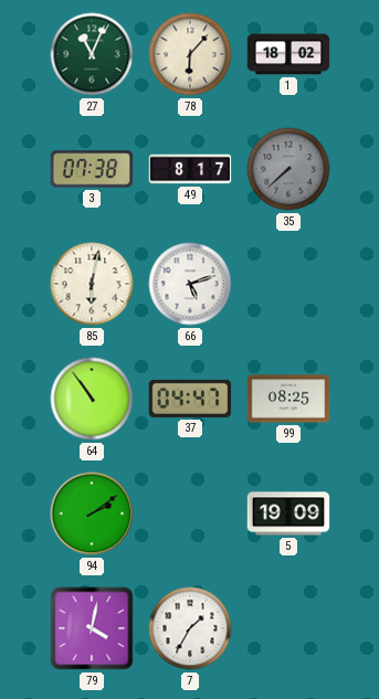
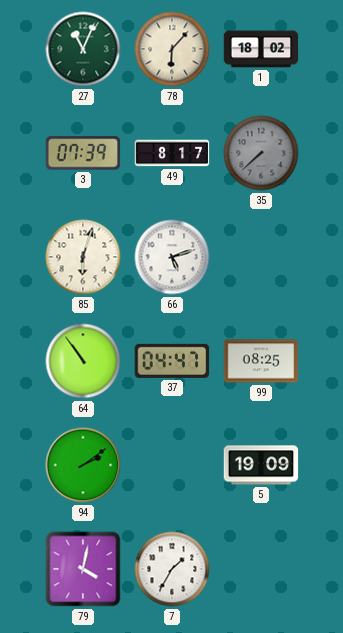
3: 07:38 -> 07:39
85: 6:02 -> 6:03
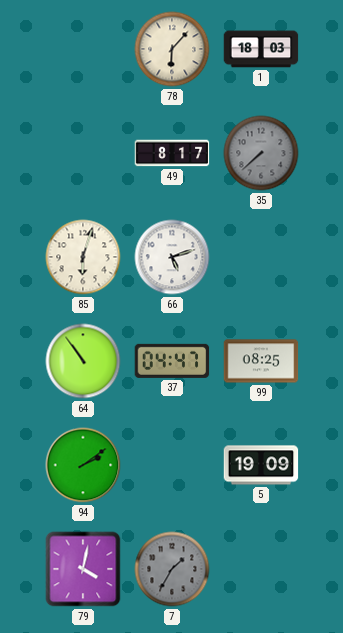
27: 11:04 -> none
1: 18:02 -> 18:03
3: 07:39 -> none
7 dial: white -> grey
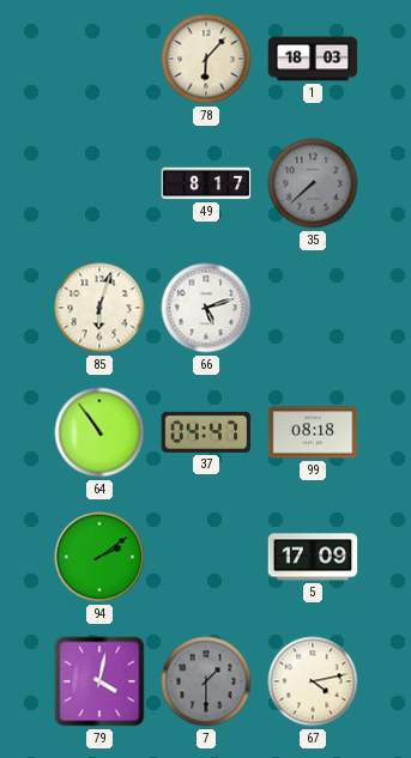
99: 08:25 -> 08:18
5: 19:09 -> 17:09
7: 1:35 -> 1:30
67: none -> 4:13
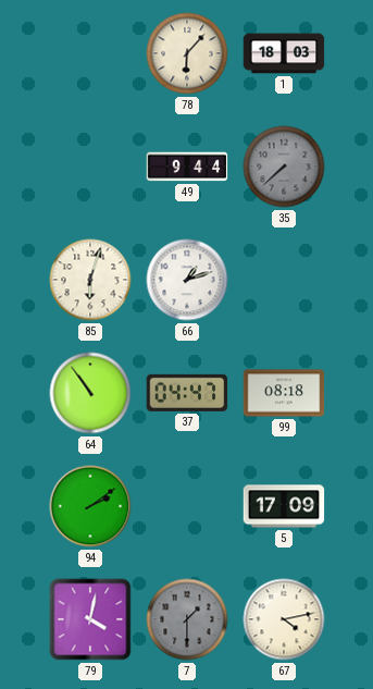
49: 8:17 -> 9:44
66: 5:12 -> 1:12
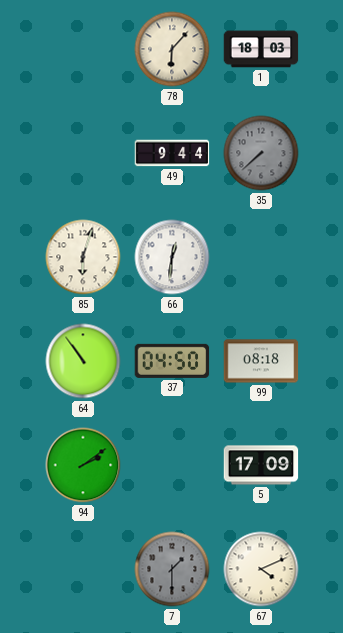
66: 1:12 -> 12:31
37: 04:47 -> 04:50
79: 4:02 -> none
67: 4:13 -> 4:11
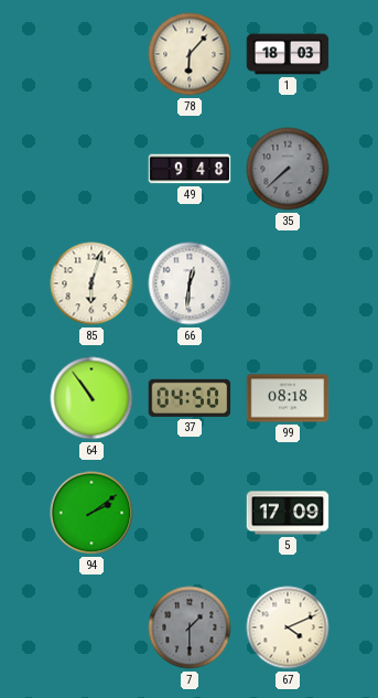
49: 9:44 -> 9:48
